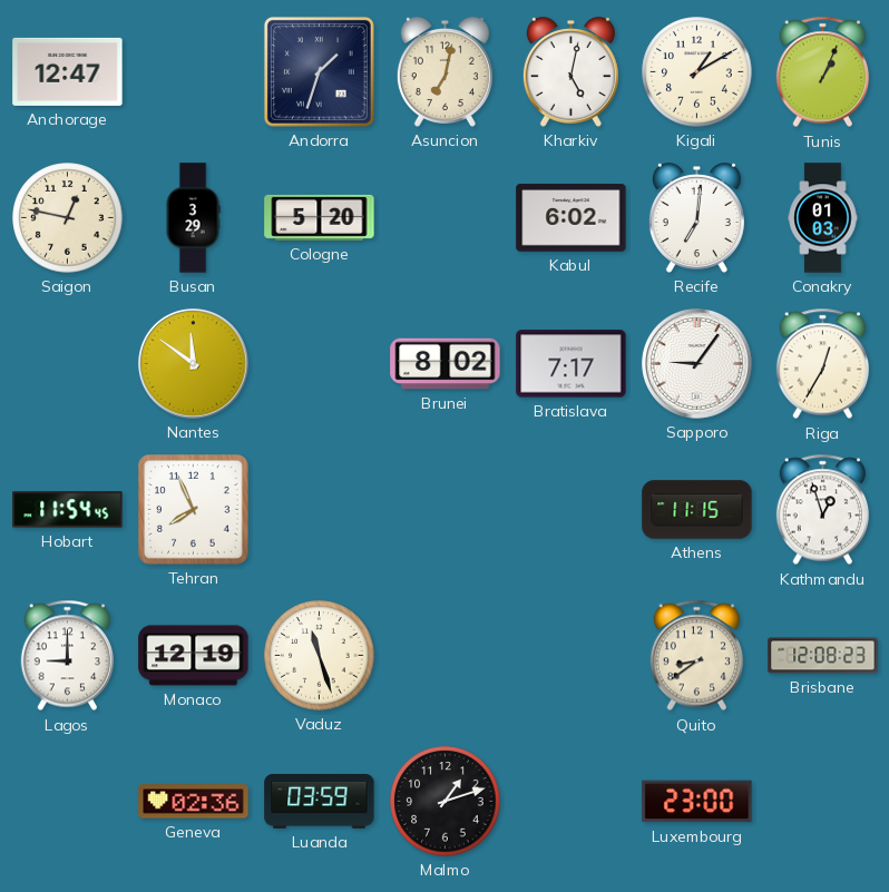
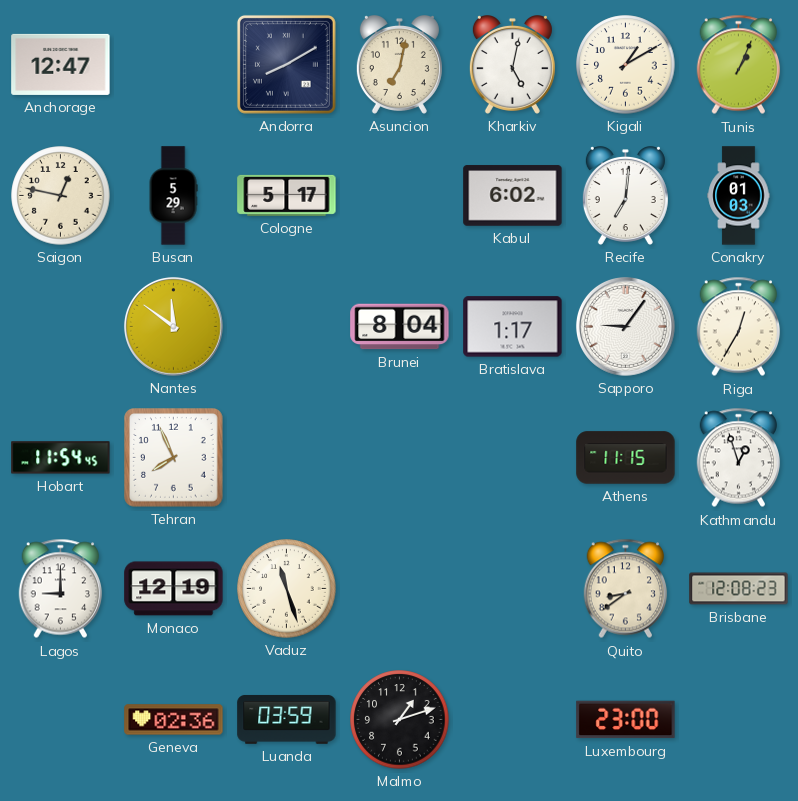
Andorra: 1:33 -> 8:10
Busan: 3:29 -> 5:29
Cologne: 5:20 -> 5:17
Brunei: 8:02 -> 8:04
Bratislava: 7:17 -> 1:17
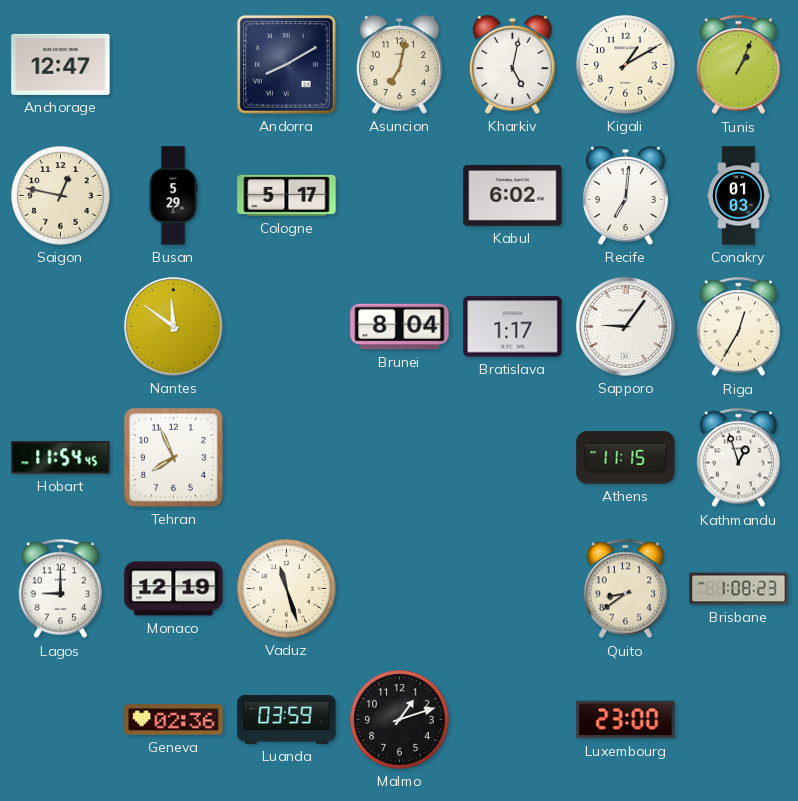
Brisbane: 12:08 -> 1:08
